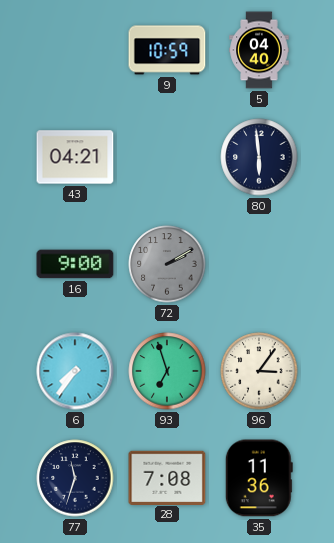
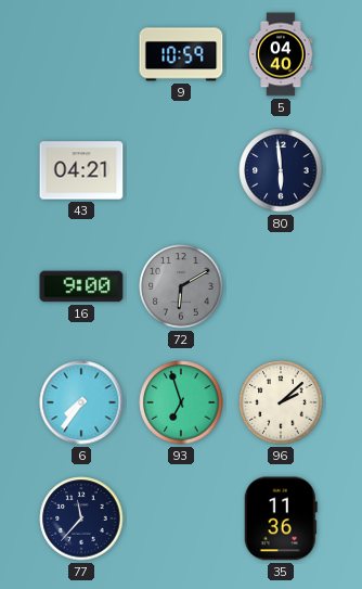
72: 2:10 -> 6:10
96: 3:06 -> 2:08
77: 11:33 -> 11:37
28: 7:08 -> none
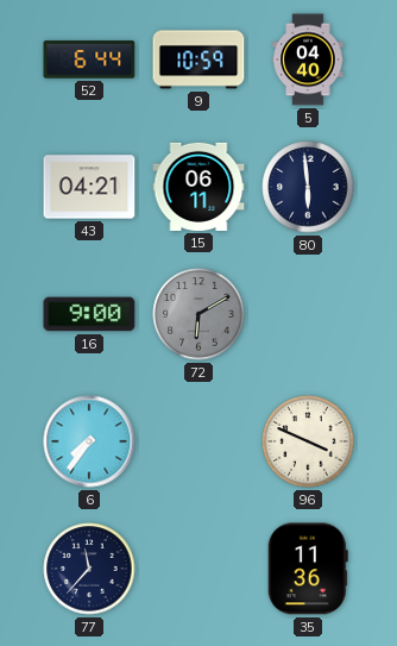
52: none -> 6:44
15: none -> 06:11
93: 6:57 -> none
96: 2:08 -> 3:49
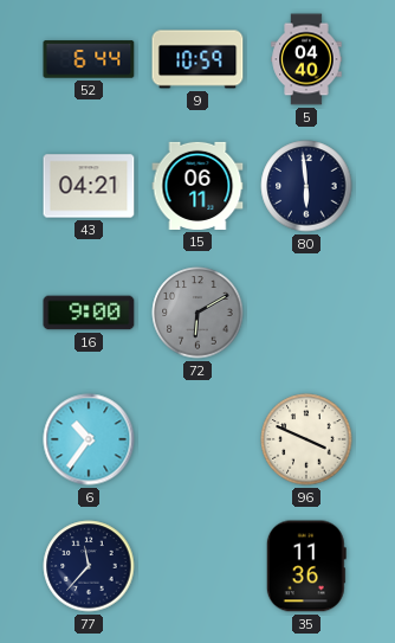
6: 7:36 -> 10:36
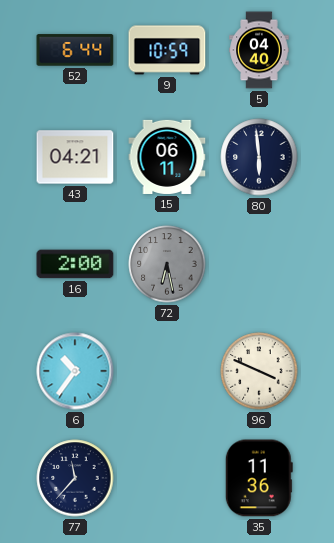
16: 9:00 -> 2:00
72: 6:10 -> 6:28
